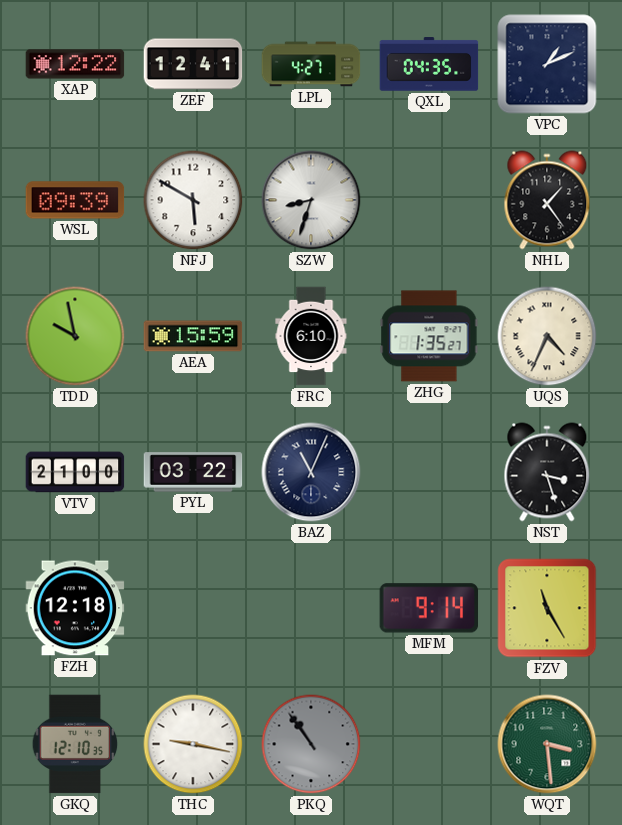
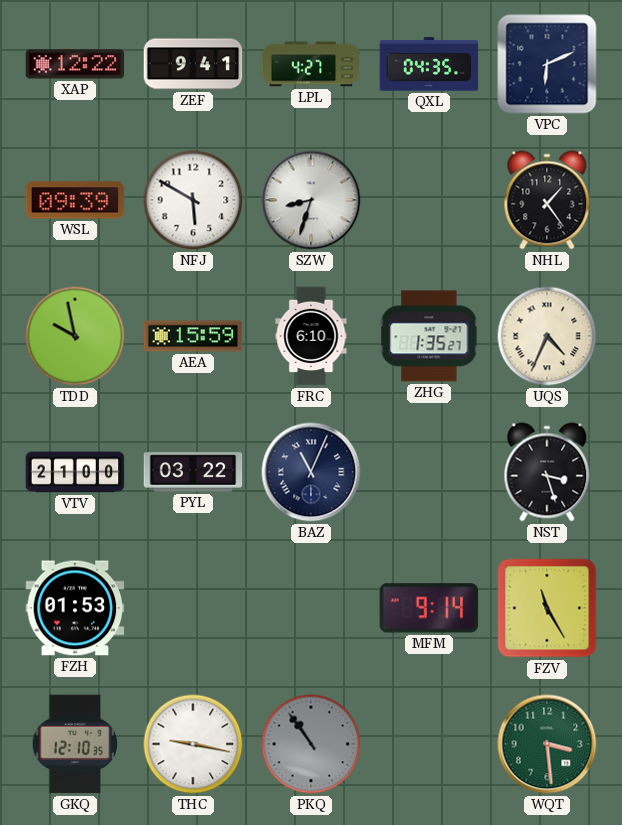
ZEF: 12:41 -> 9:41
VPC: 1:11 -> 6:11
FZH: 12:18 -> 01:53
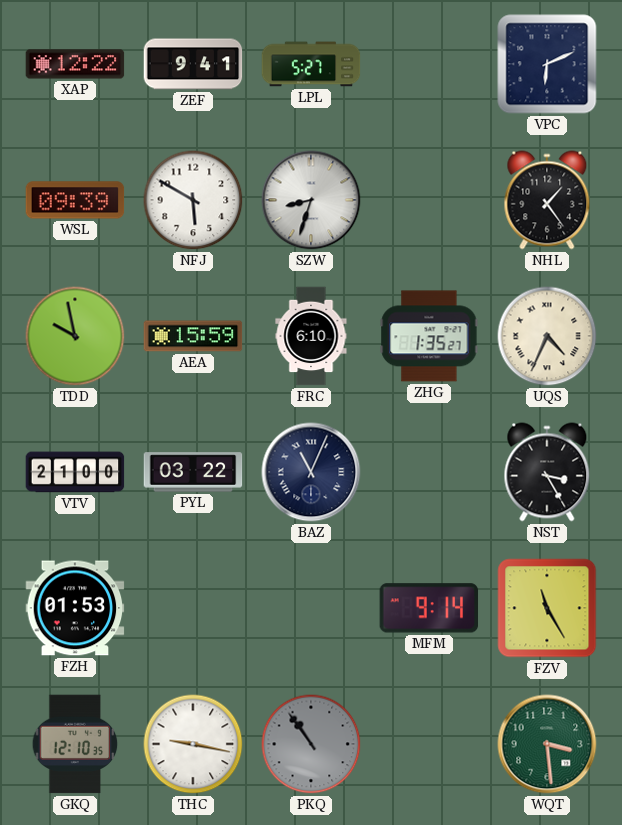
LPL: 4:27 -> 5:27
QXL: 04:35 -> none
NST: 3:27 -> 3:25
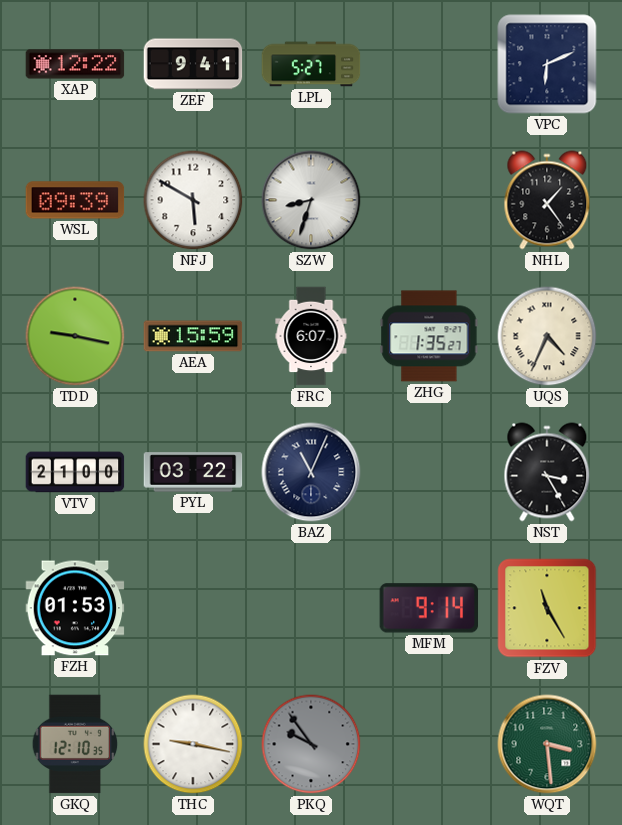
TDD: 9:58 -> 9:17
FRC: 6:10 -> 6:07
PKQ: 10:54 -> 9:54
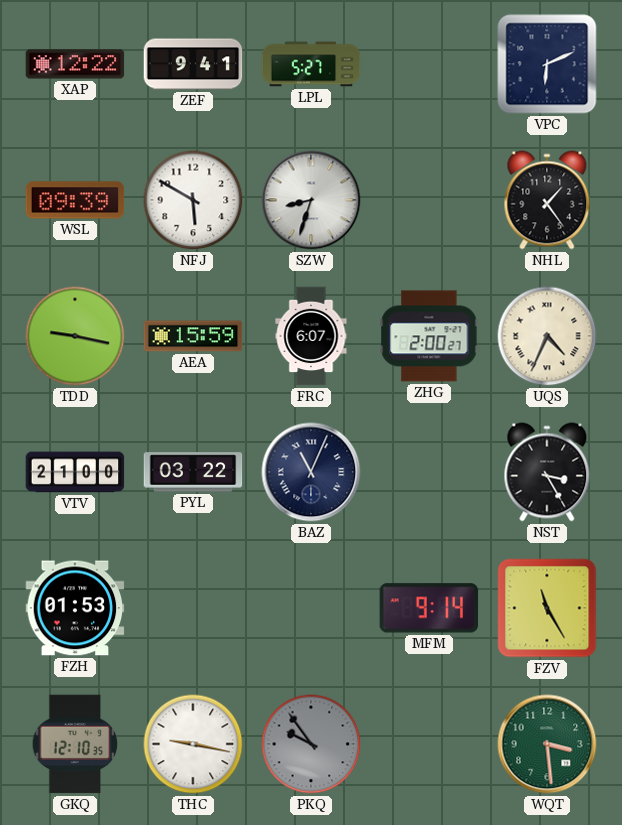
ZHG: 1:35 -> 2:00
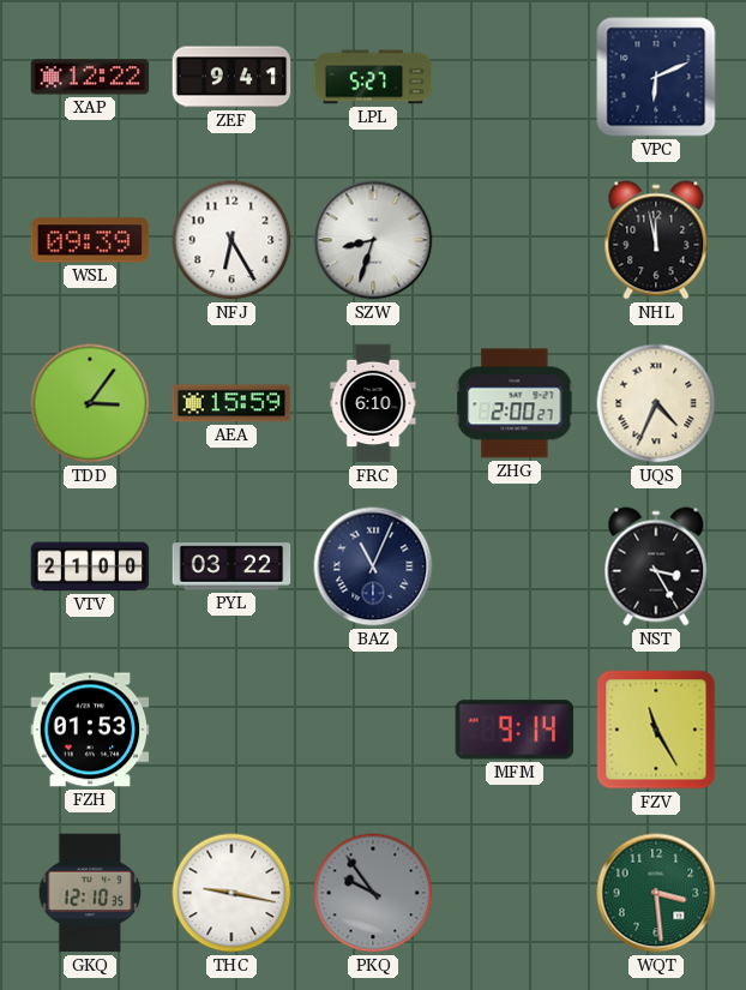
NFJ: 5:50 -> 6:25
NHL: 1:24 -> 11:58
TDD: 9:17 -> 3:06
FRC: 6:07 -> 6:10
